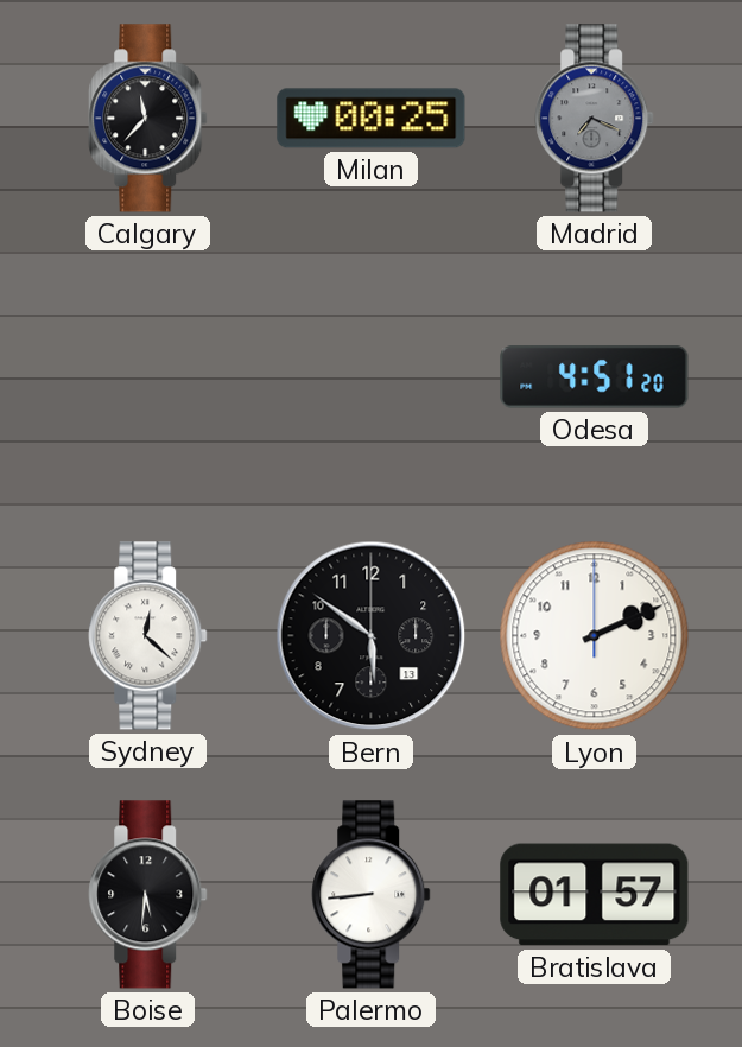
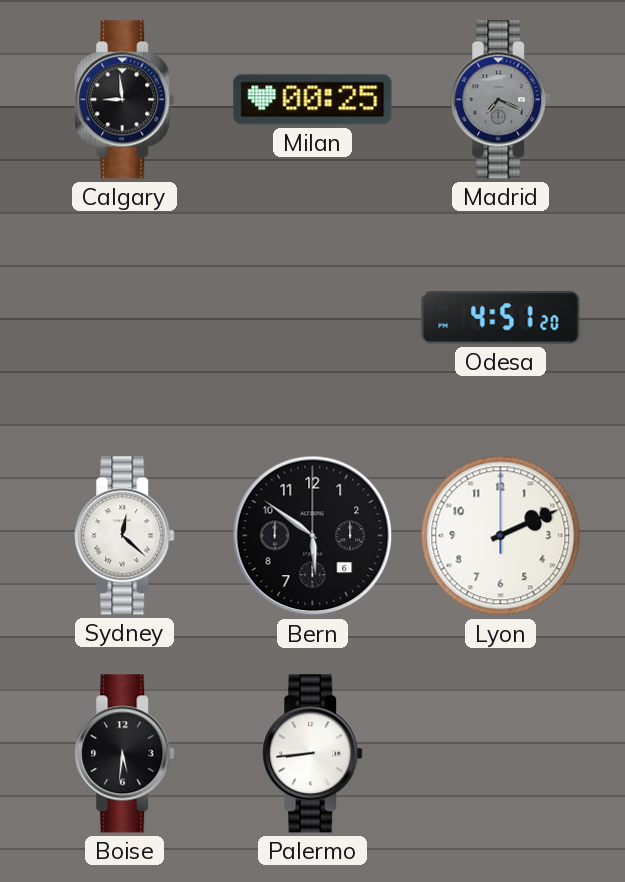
Calgary: 11:37 -> 8:59
Bern date: 13 -> 6
Bratislava: 01:57 -> none
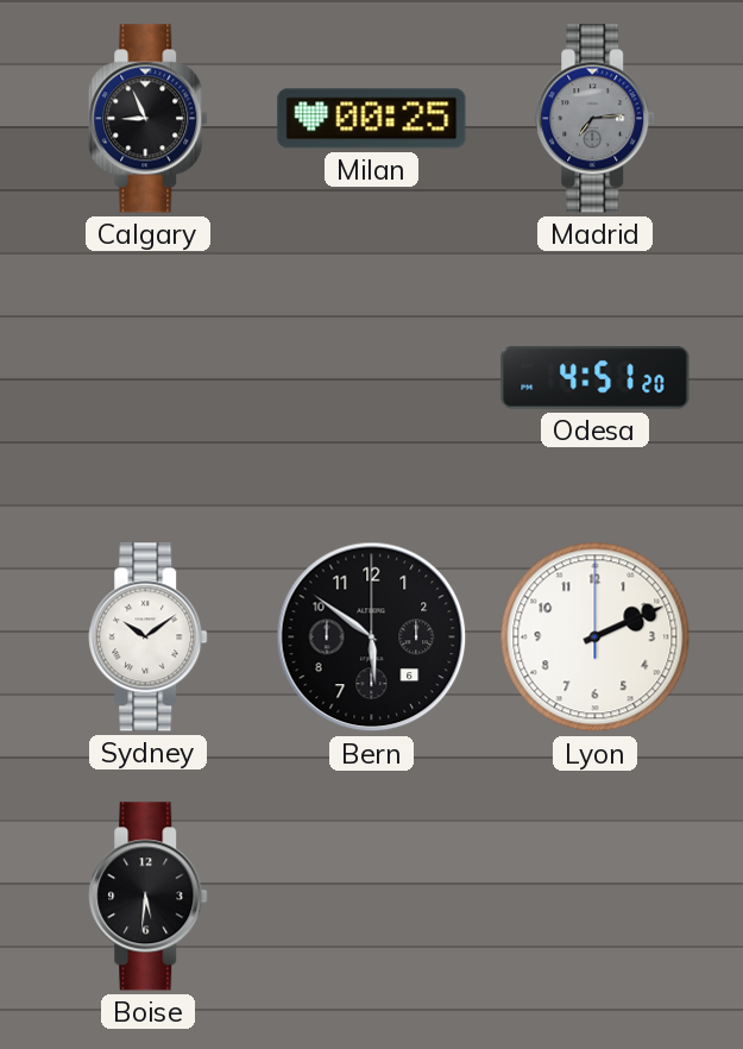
Calgary: 8:59 -> 8:56
Madrid: 7:19 -> 7:14
Sydney: 12:22 -> 10:09
Palermo: 8:44 -> none
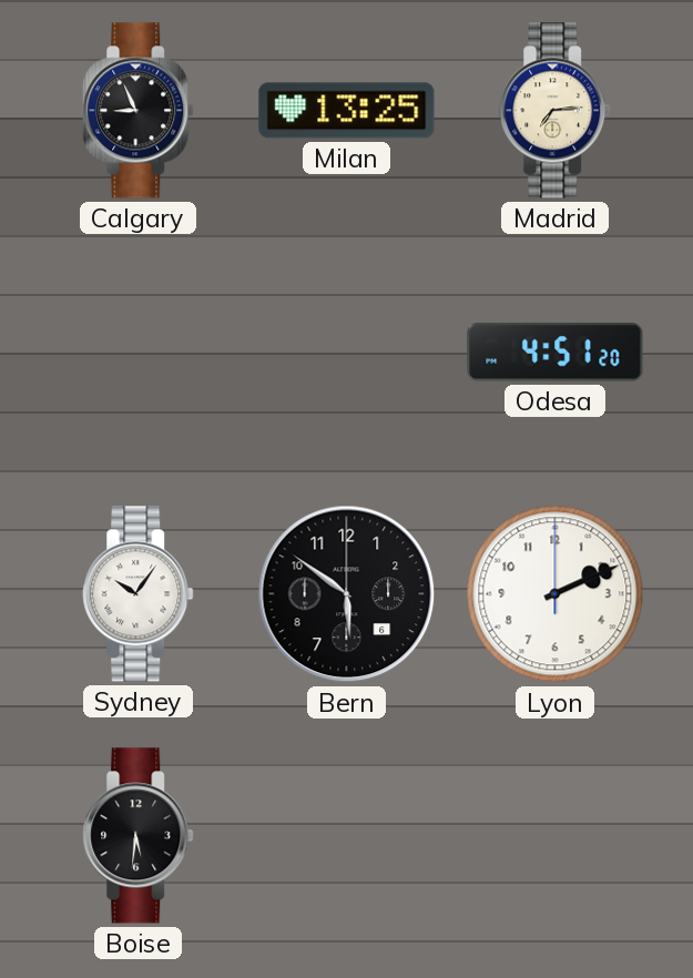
Milan: 00:25 -> 13:25
Madrid dial: grey -> cream
Sydney: 10:09 -> 10:06
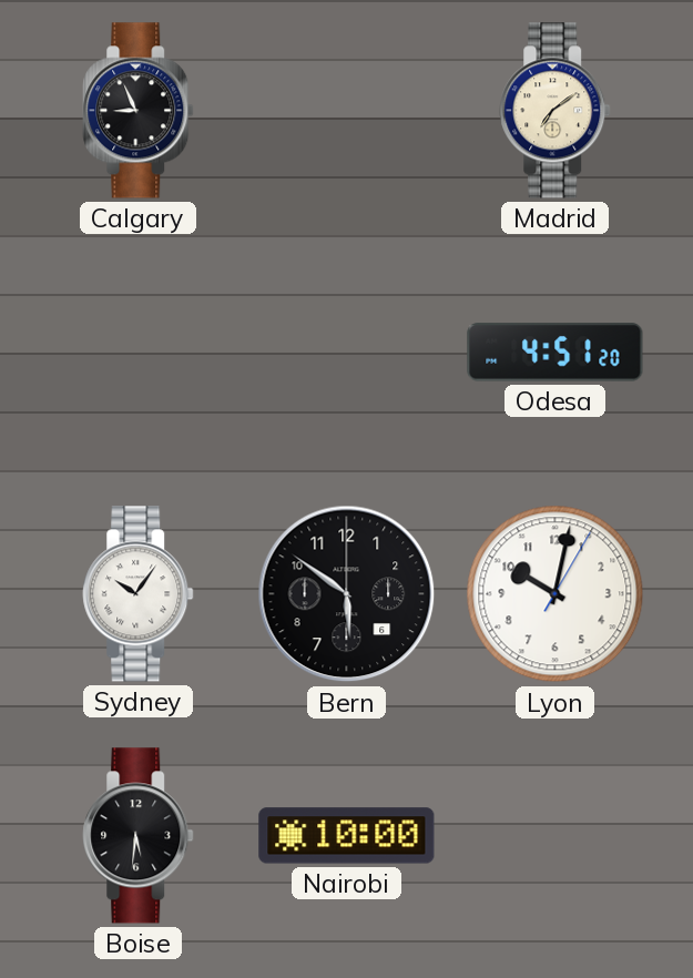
Milan: 13:25 -> none
Madrid: 7:14 -> 7:09
Lyon: 2:11 -> 10:02
Nairobi: none -> 10:00
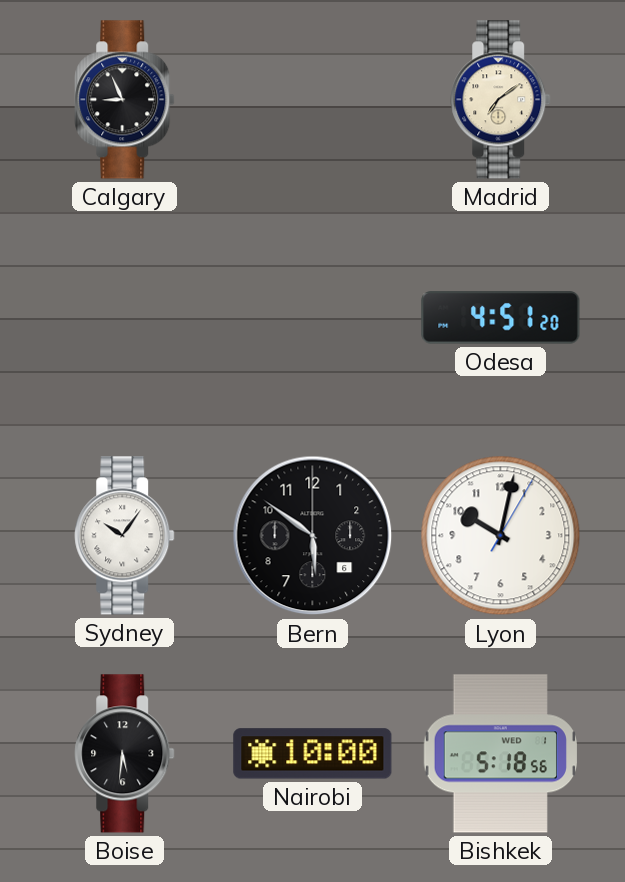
Bishkek: none -> 5:18
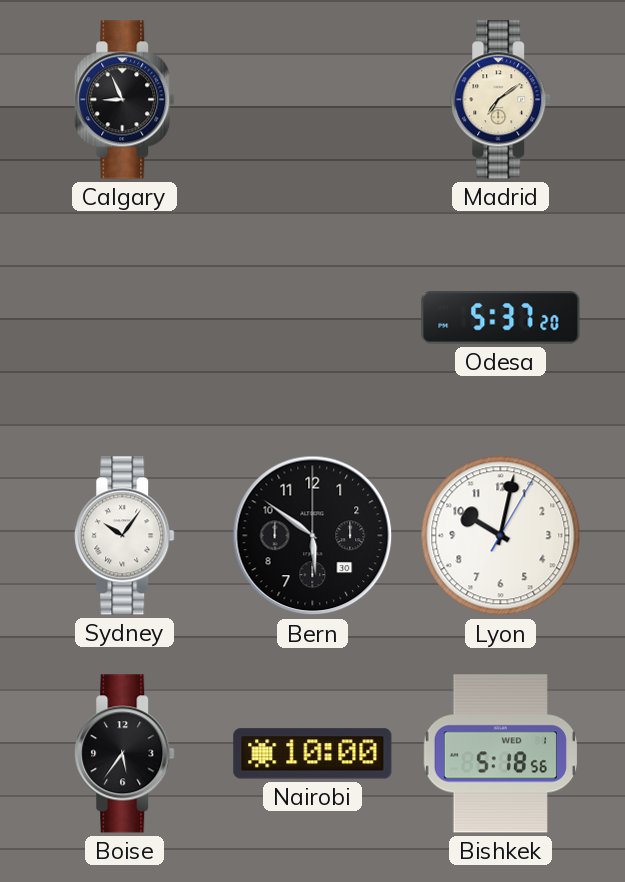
Odesa: 4:51 -> 5:37
Bern date: 6 -> 30
Boise: 5:31 -> 5:36
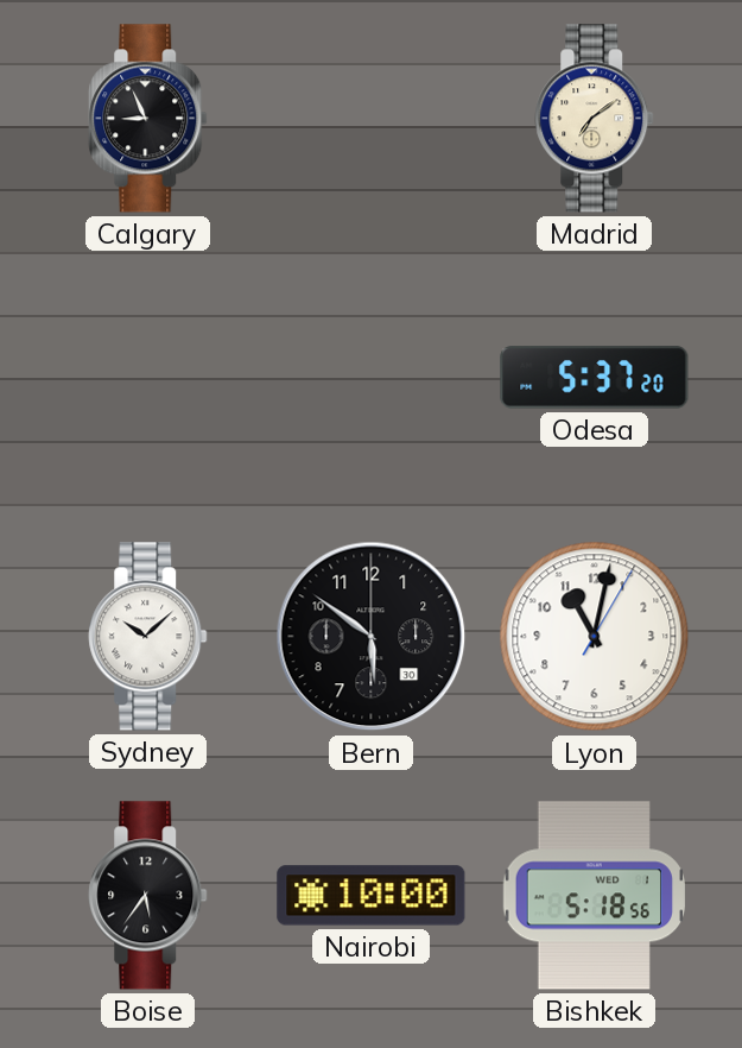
Sydney: 10:06 -> 10:08
Lyon: 10:02 -> 11:02
